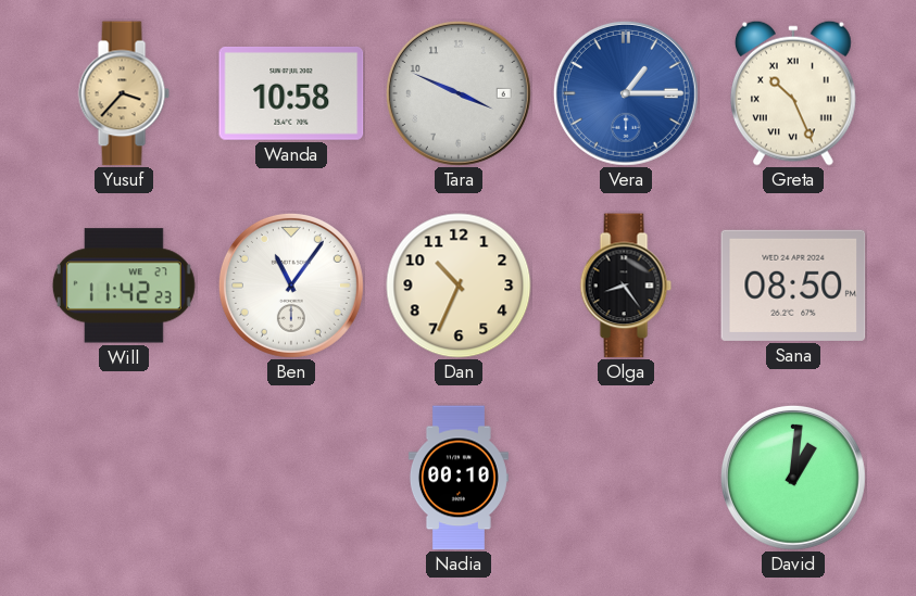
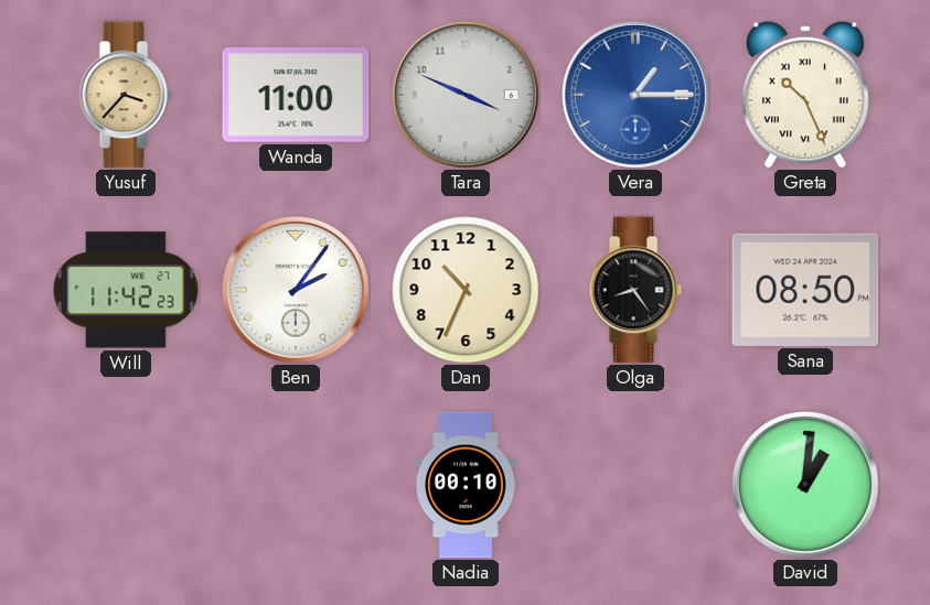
Wanda: 10:58 -> 11:00
Ben: 11:06 -> 2:06
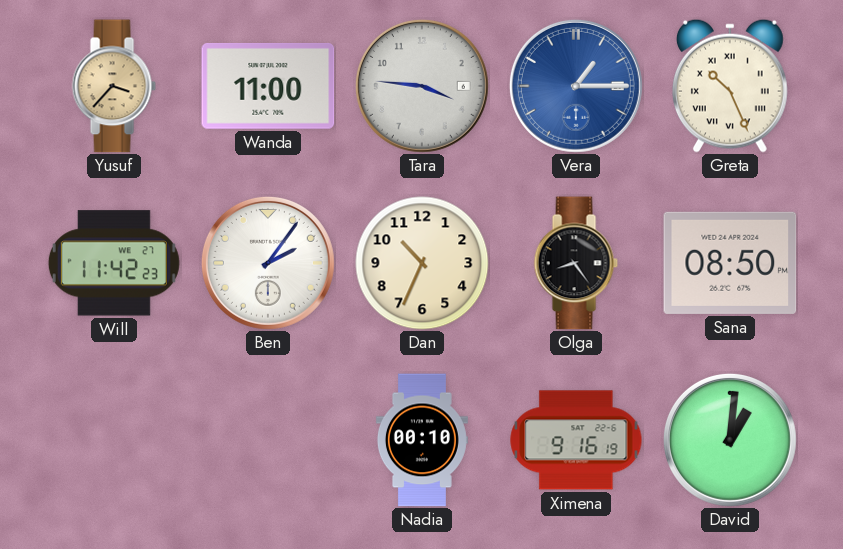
Tara: 3:49 -> 3:46
Ximena: none -> 9:16
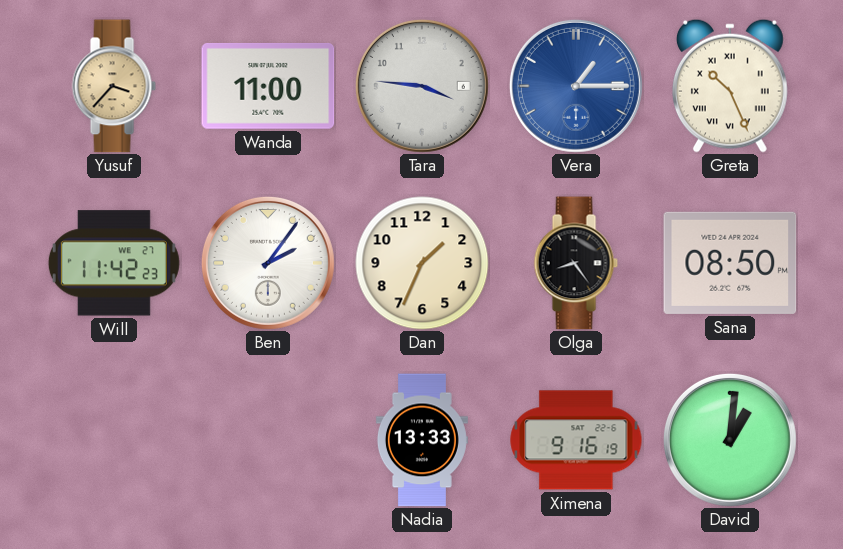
Dan: 10:34 -> 1:34
Nadia: 00:10 -> 13:33
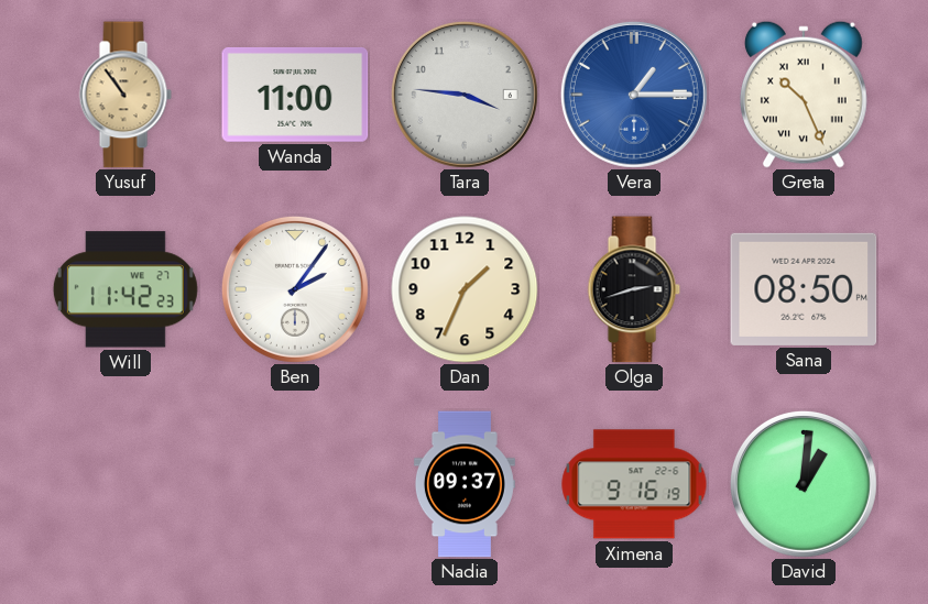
Yusuf: 3:37 -> 10:54
Olga: 8:24 -> 2:42
Nadia: 13:33 -> 09:37
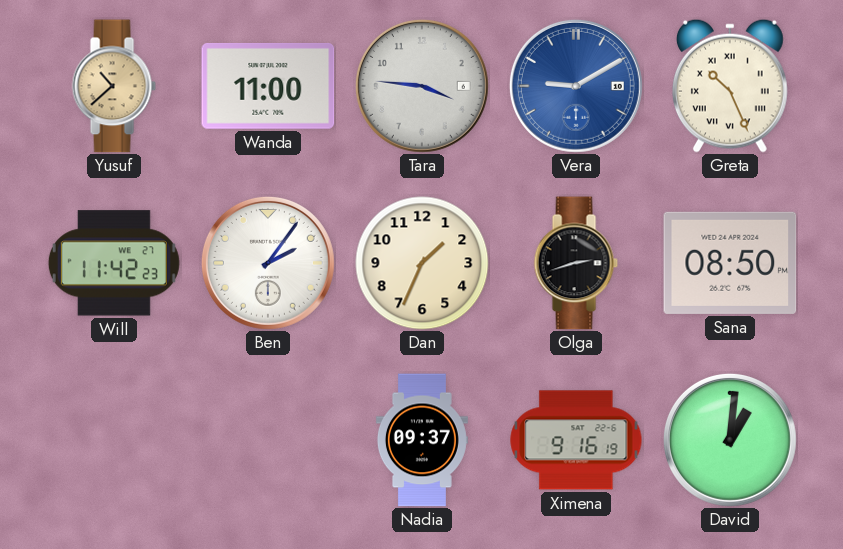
Yusuf: 10:54 -> 10:38
Vera: 1:15 -> 9:10
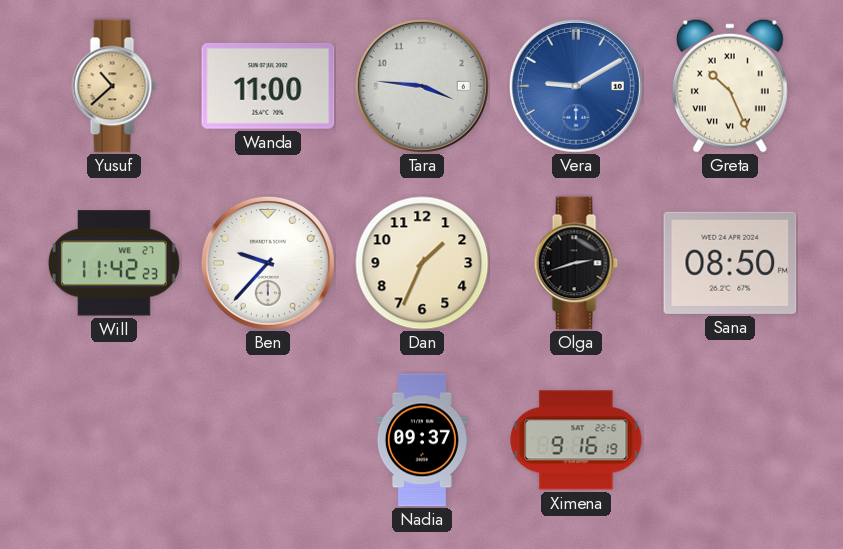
Ben: 2:06 -> 9:37
David: 1:01 -> none
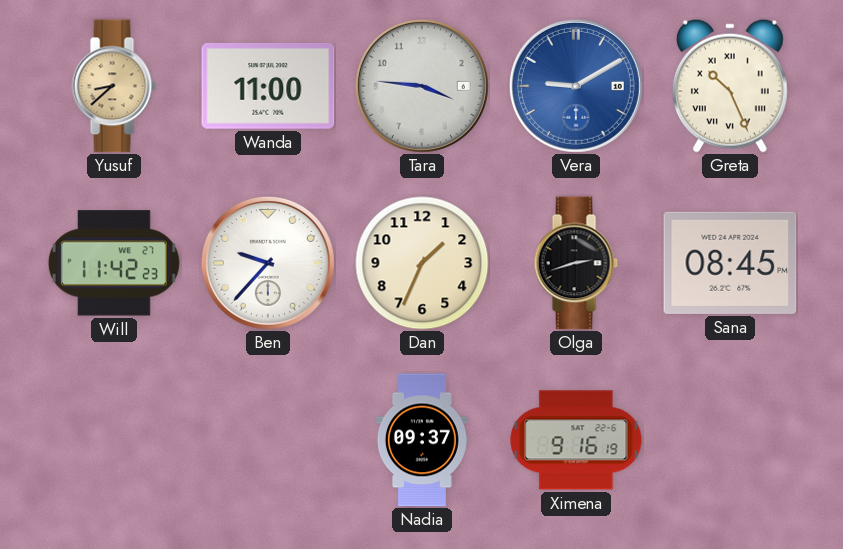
Yusuf: 10:38 -> 8:38
Sana: 08:50 -> 08:45
